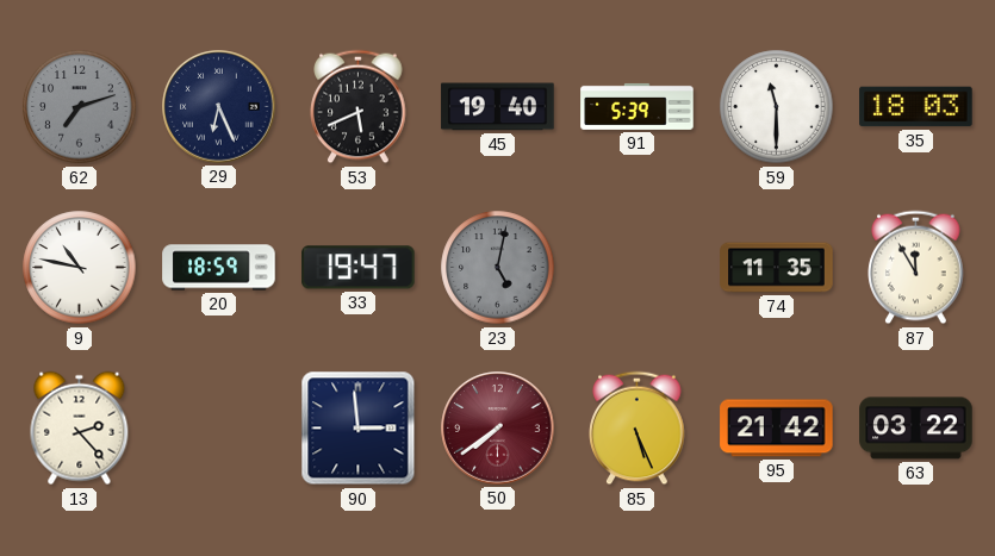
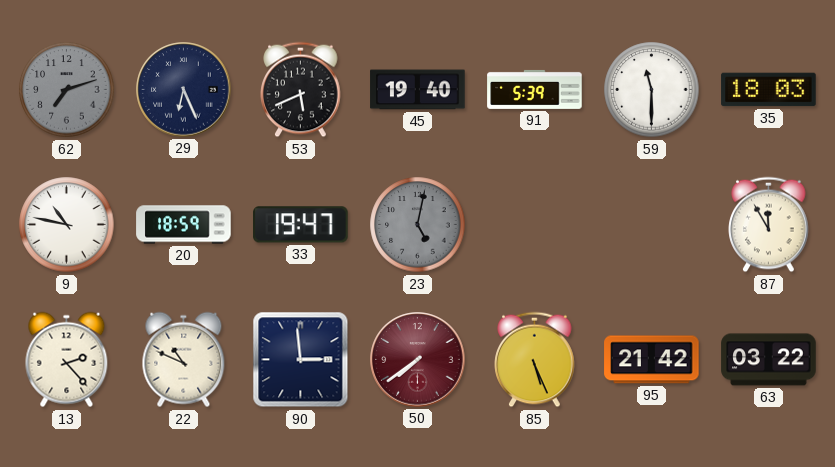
74: 11:35 -> none
22: none -> 10:49
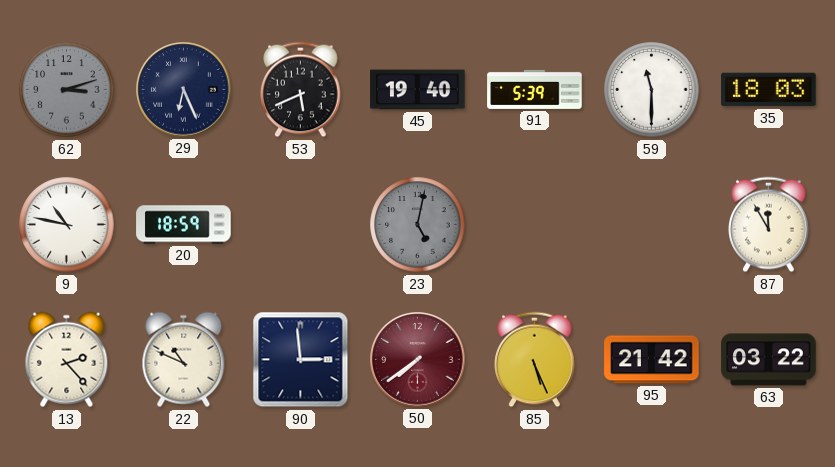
62: 7:12 -> 3:12
33: 19:47 -> none
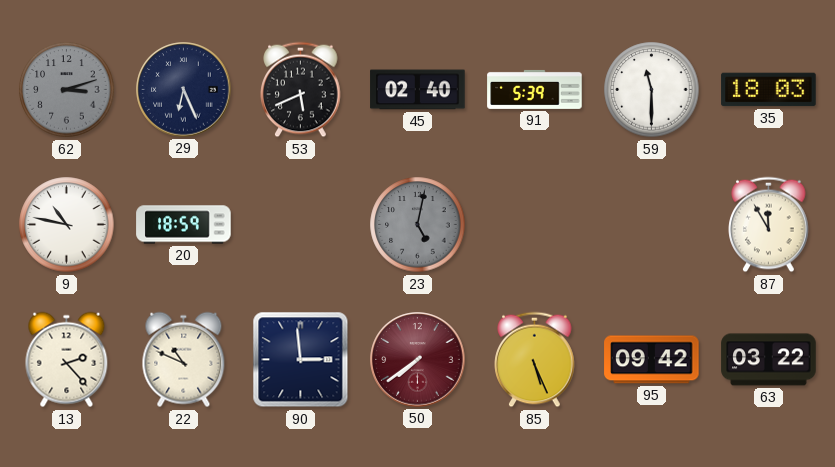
45: 19:40 -> 02:40
95: 21:42 -> 09:42
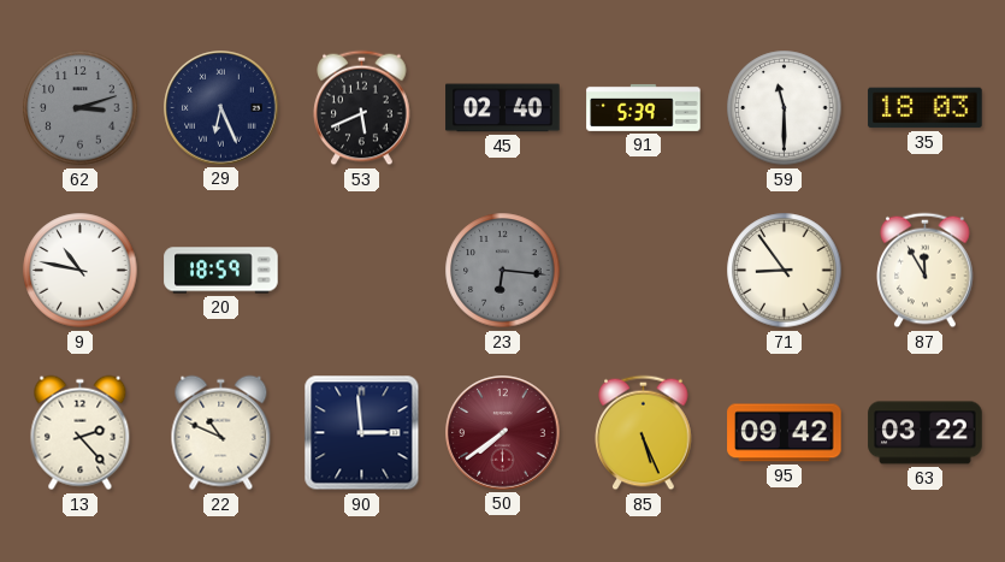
23: 5:02 -> 6:16
71: none -> 8:54
